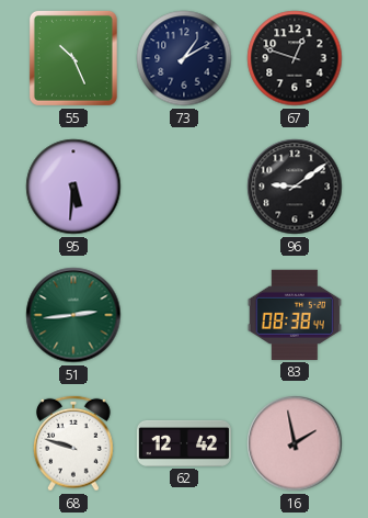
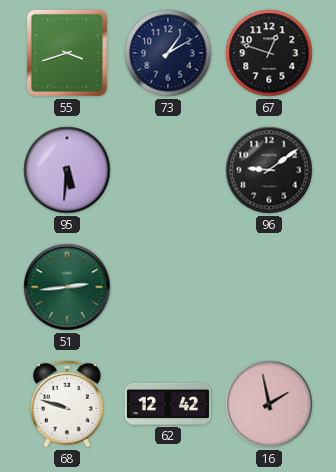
55: 10:26 -> 3:42
83: 08:38 -> none
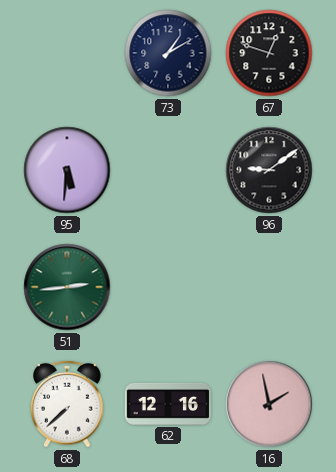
55: 3:42 -> none
68: 9:48 -> 7:38
62: 12:42 -> 12:16
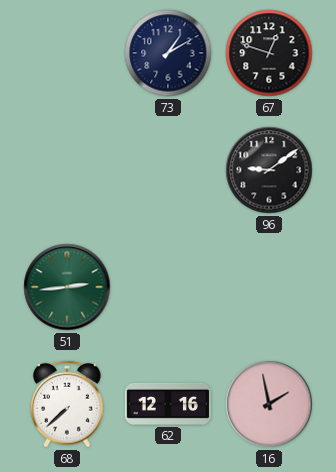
95: 5:31 -> none
